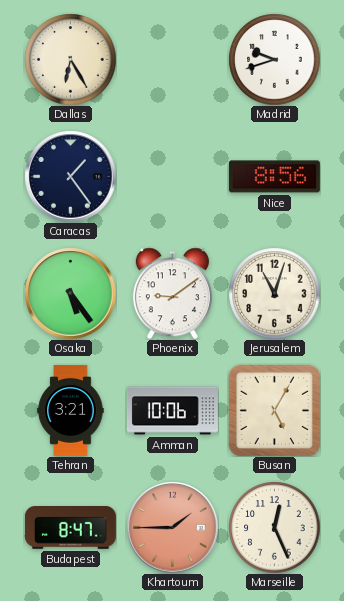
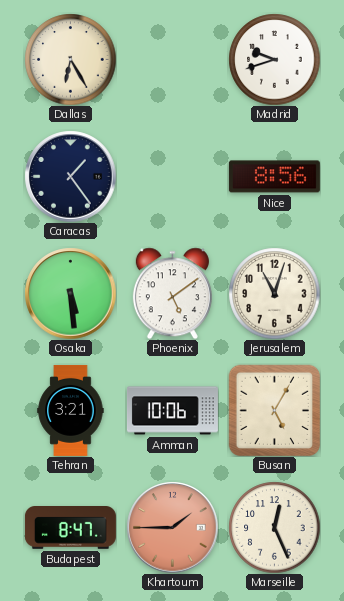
Osaka: 5:24 -> 5:29
Phoenix: 9:09 -> 5:09
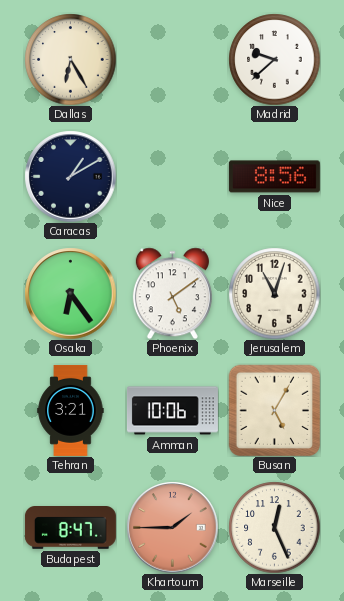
Madrid: 9:42 -> 9:38
Caracas: 1:24 -> 1:10
Osaka: 5:29 -> 6:24
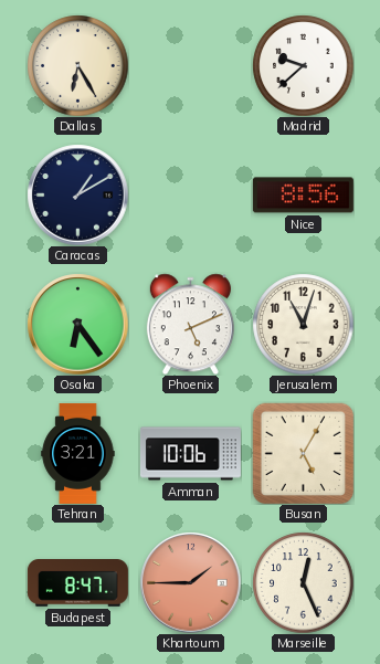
Phoenix: 5:09 -> 5:11
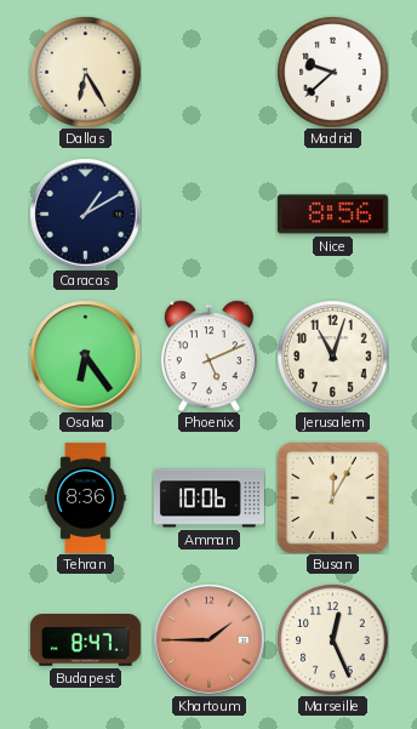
Tehran: 3:21 -> 8:36
Busan: 5:05 -> 12:05
